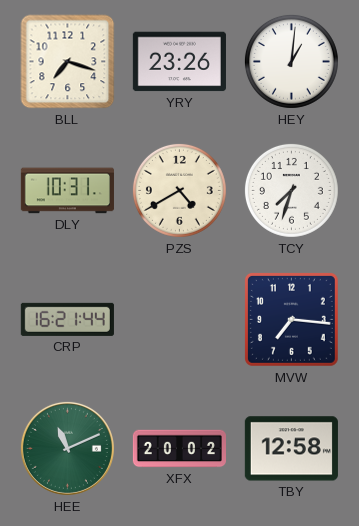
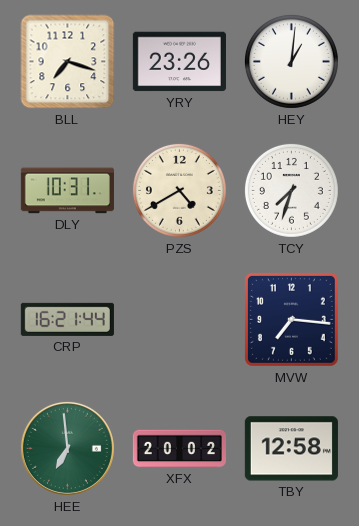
HEE: 11:11 -> 6:59
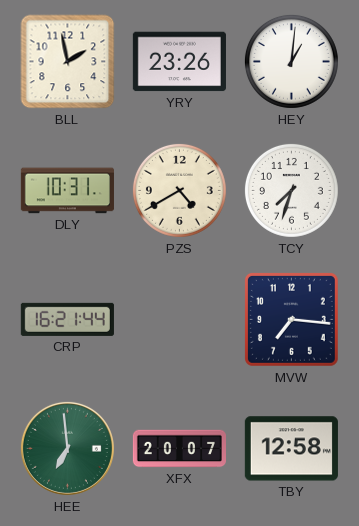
BLL: 7:18 -> 1:58
XFX: 20:02 -> 20:07
